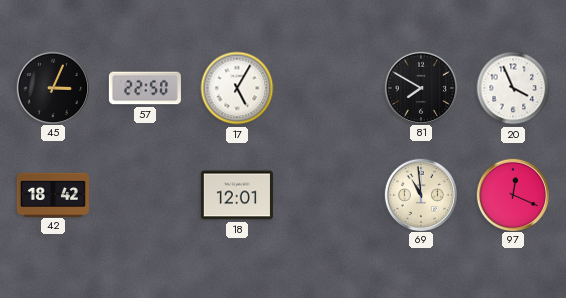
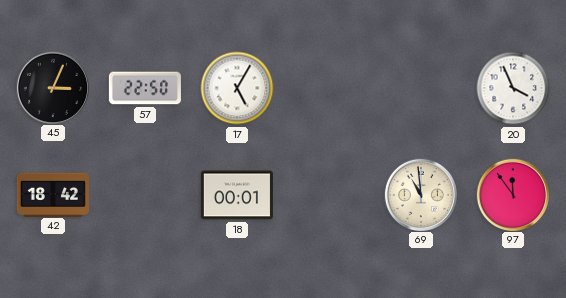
81: 7:50 -> none
18: 12:01 -> 00:01
97: 12:19 -> 11:54
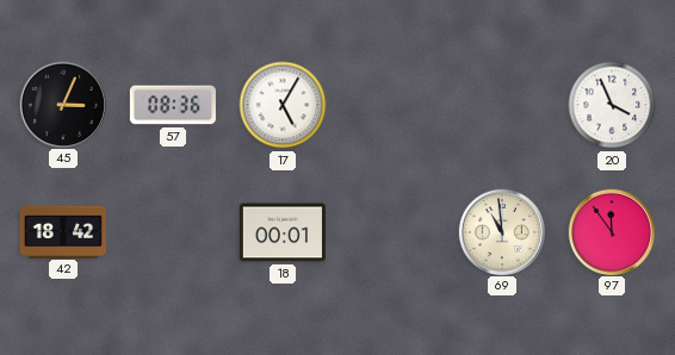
57: 22:50 -> 08:36
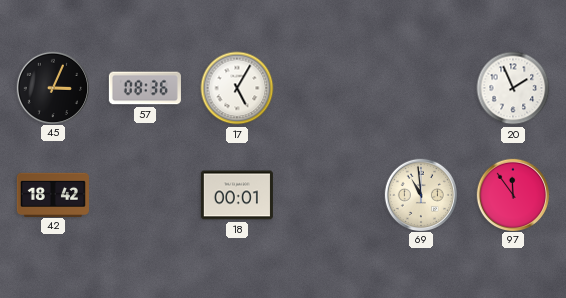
20: 3:56 -> 1:56
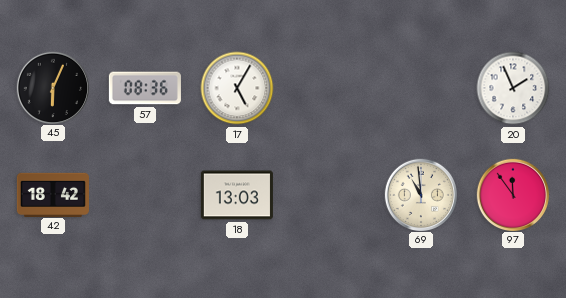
45: 3:04 -> 6:04
18: 00:01 -> 13:03
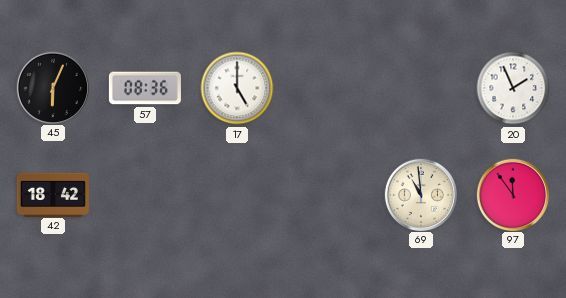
17: 5:05 -> 5:00
18: 13:03 -> none
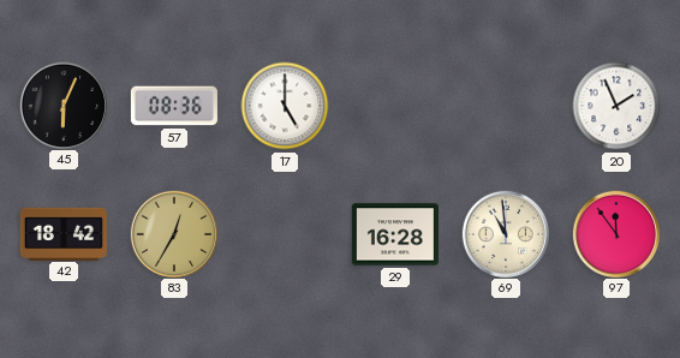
83: none -> 12:35
29: none -> 16:28
